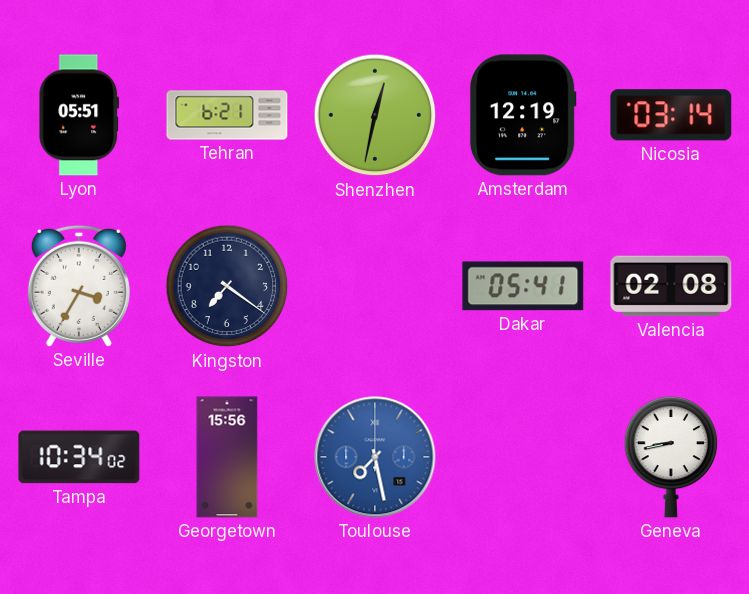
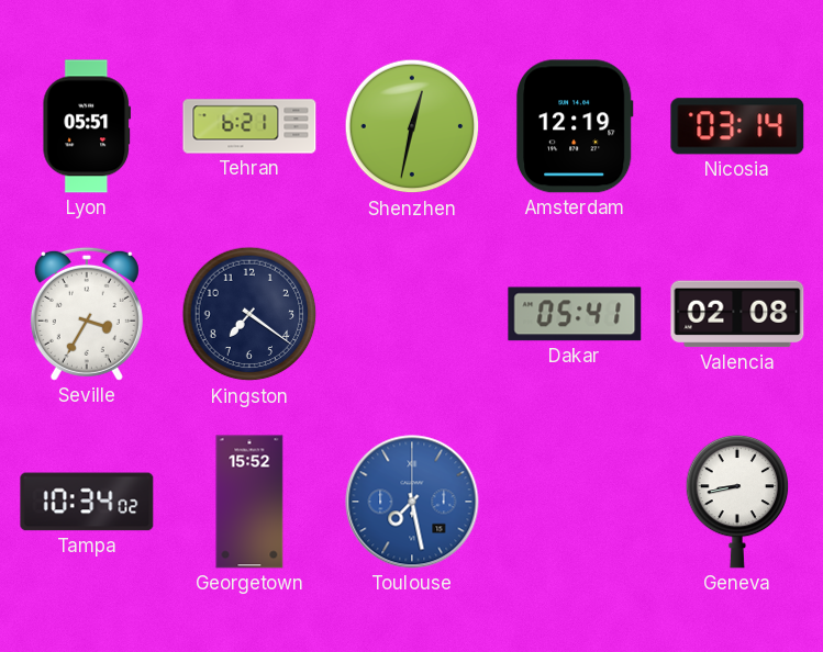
Georgetown: 15:56 -> 15:52
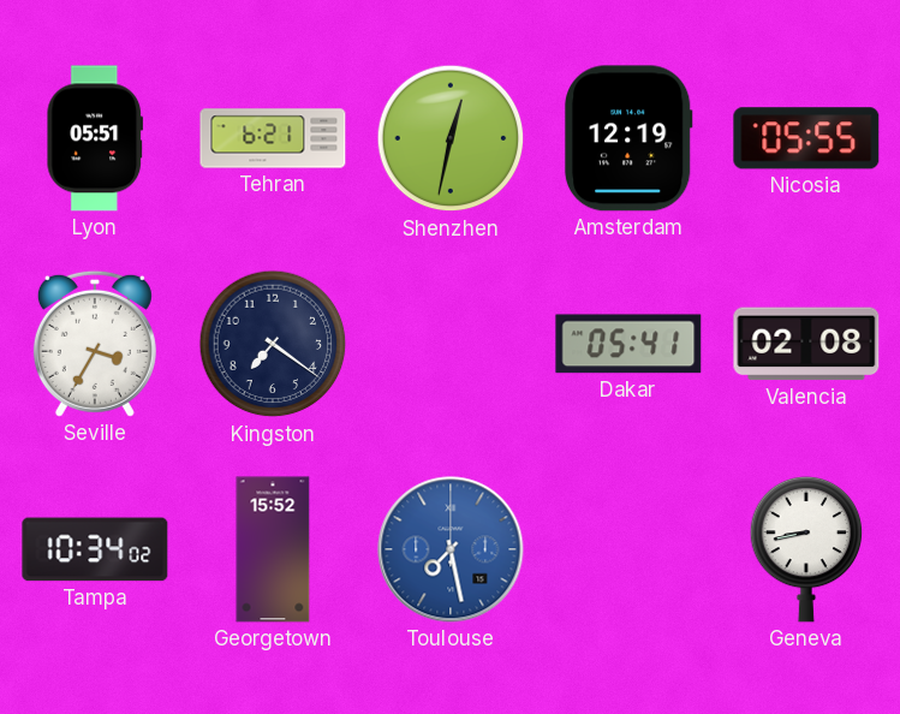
Nicosia: 03:14 -> 05:55
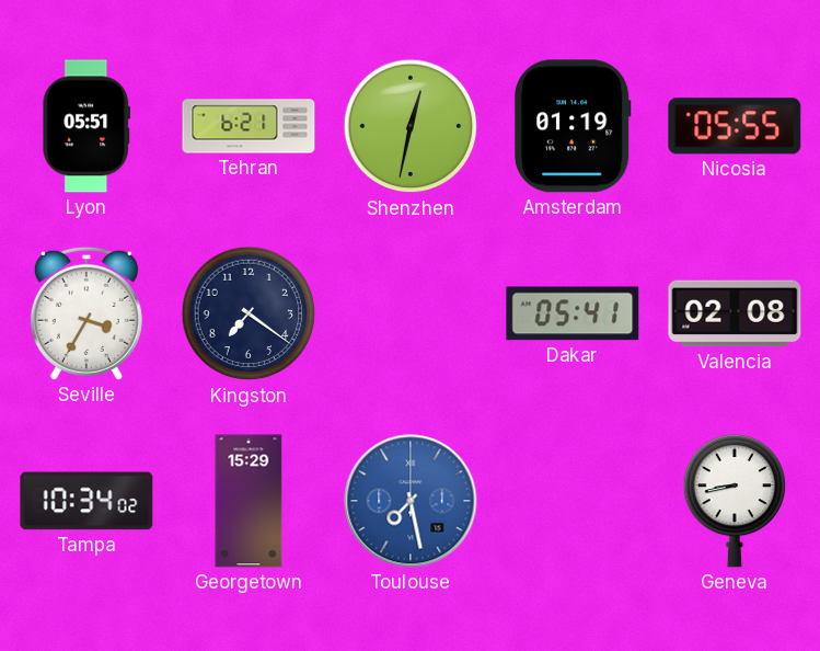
Amsterdam: 12:19 -> 01:19
Georgetown: 15:52 -> 15:29
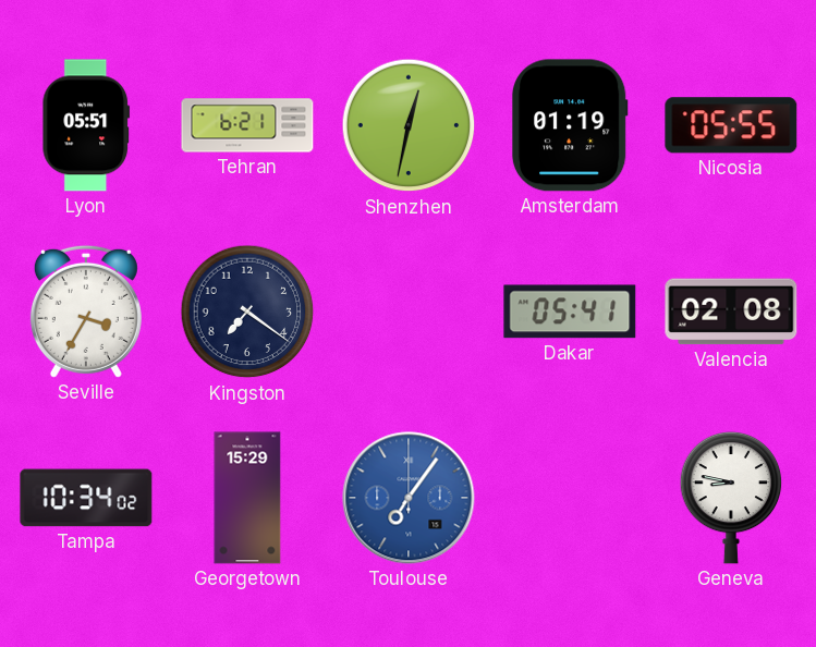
Toulouse: 7:28 -> 7:06
Geneva: 8:43 -> 8:47
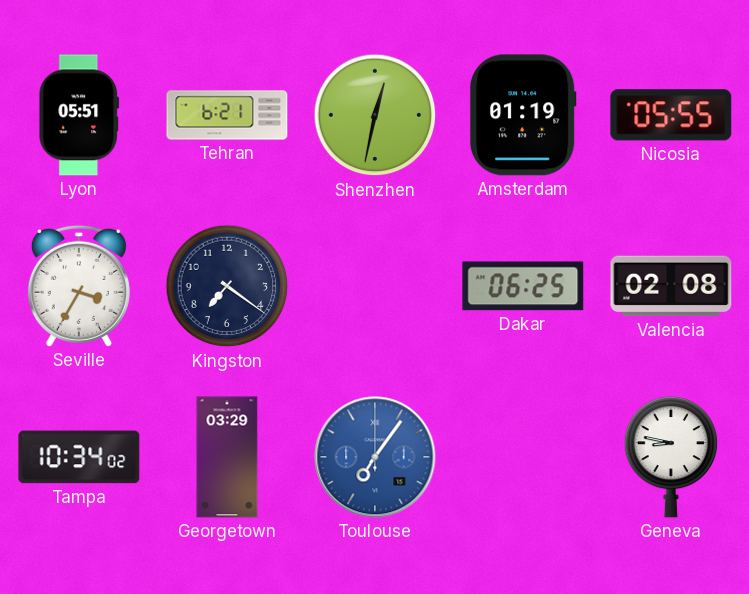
Dakar: 05:41 -> 06:25
Georgetown: 15:29 -> 03:29
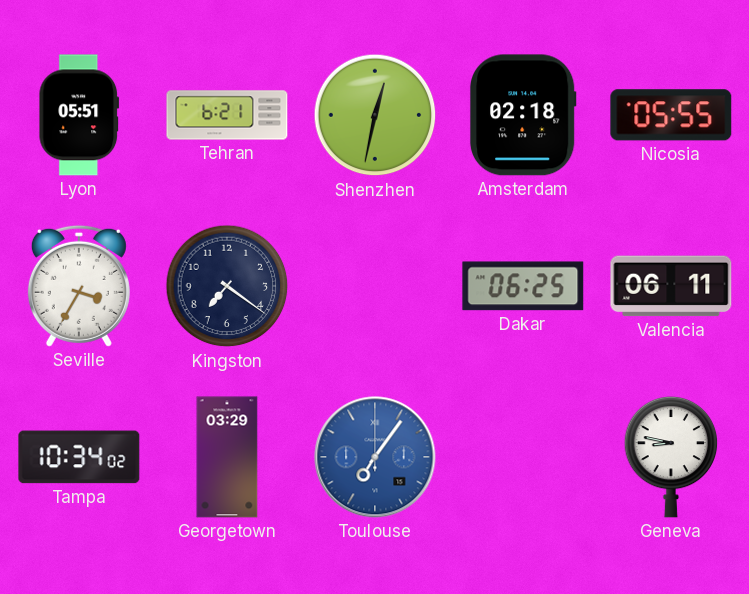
Amsterdam: 01:19 -> 02:18
Valencia: 02:08 -> 06:11
